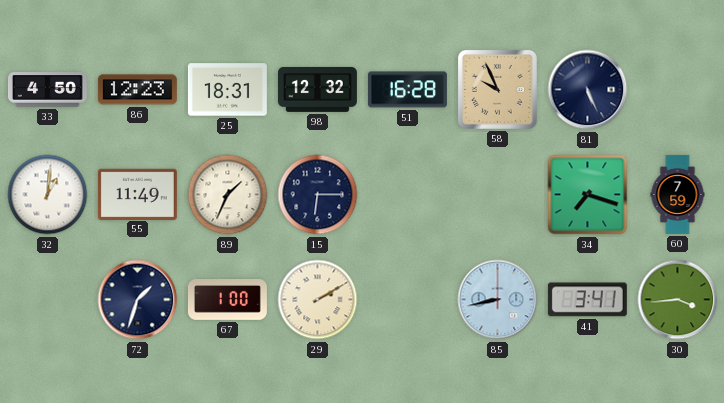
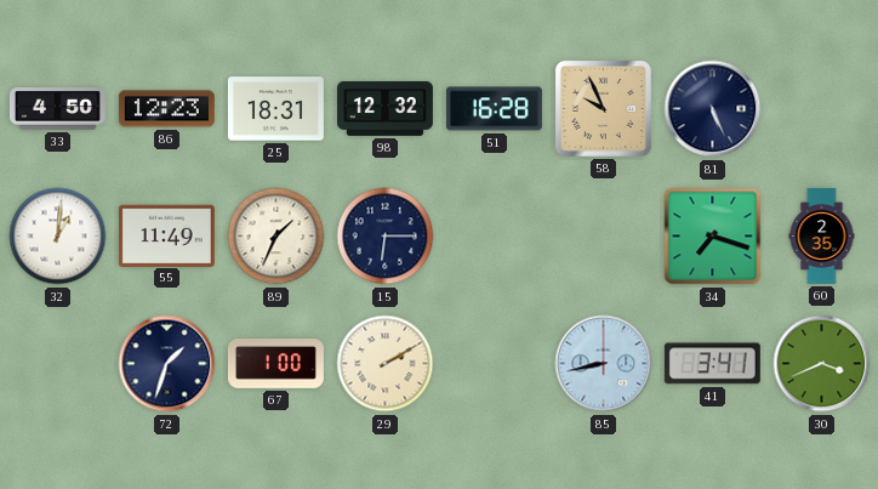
60: 7:59 -> 2:35
30: 3:44 -> 3:41
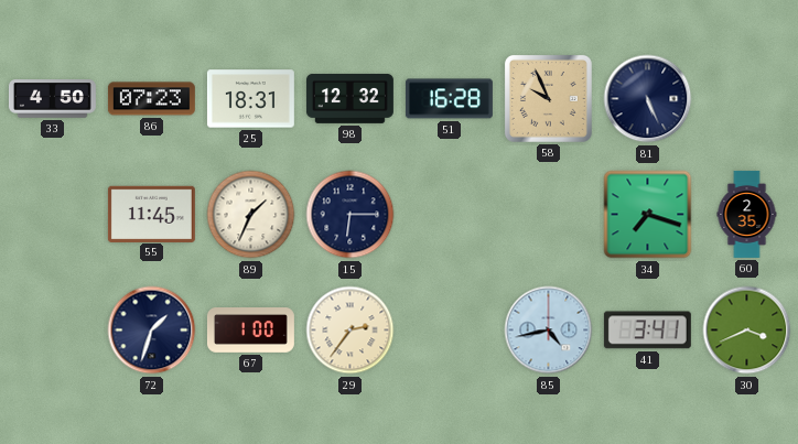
86: 12:23 -> 07:23
32: 1:01 -> none
55: 11:49 -> 11:45
29: 2:10 -> 2:36
85: 8:43 -> 4:43
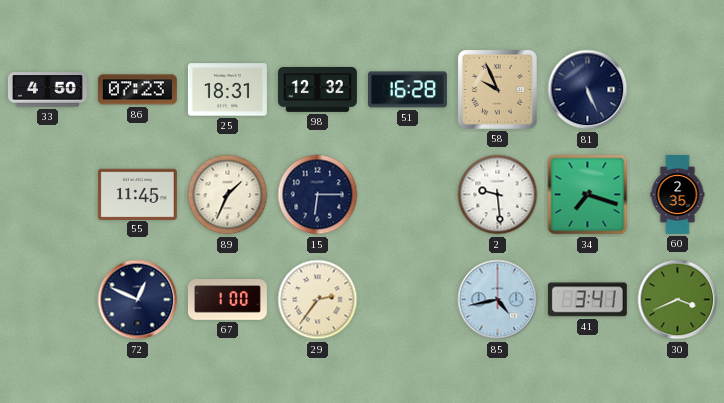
2: none -> 9:29
72: 1:33 -> 12:49
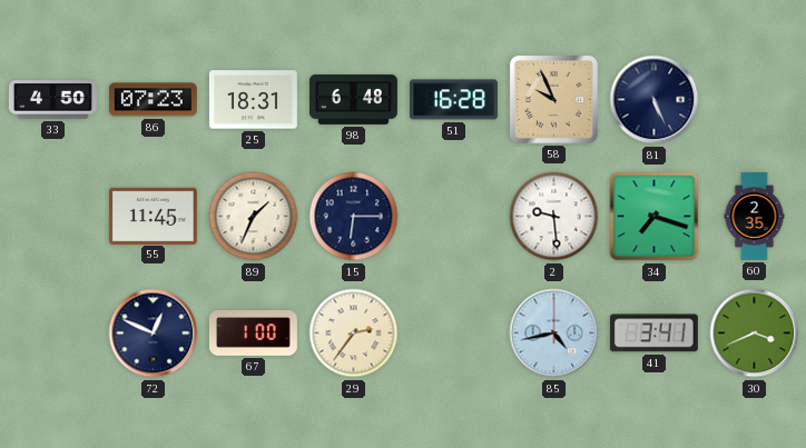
98: 12:32 -> 6:48
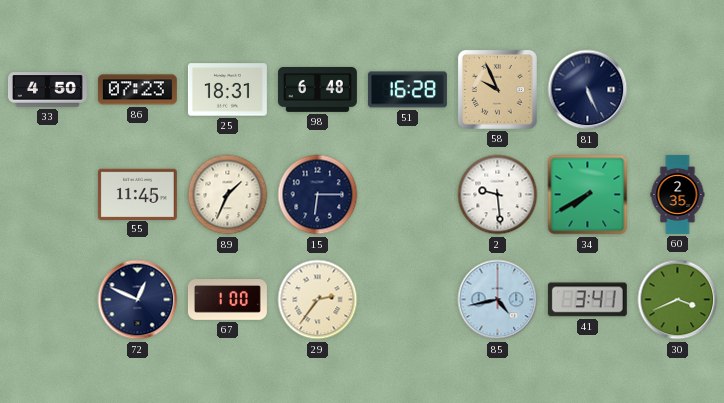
34: 7:18 -> 7:40
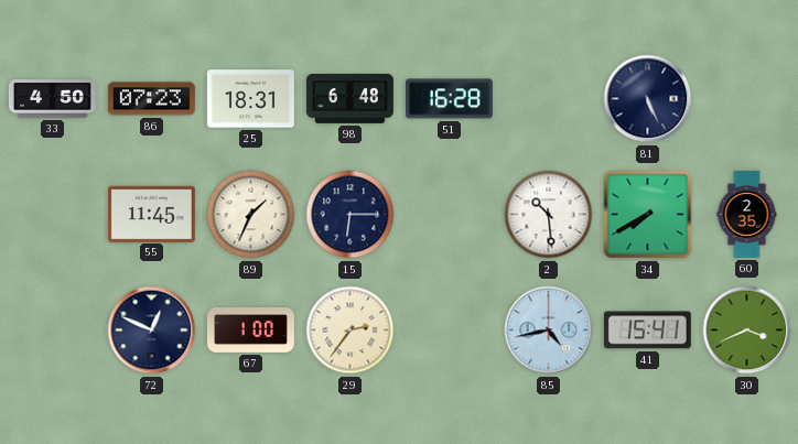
58: 9:56 -> none
2: 9:29 -> 10:29
41: 3:41 -> 15:41
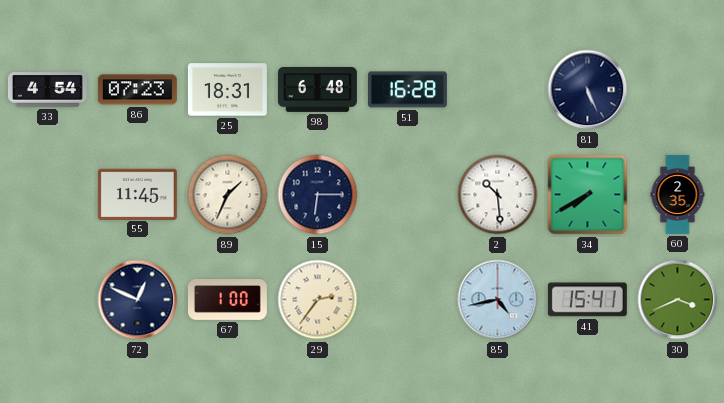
33: 4:50 -> 4:54
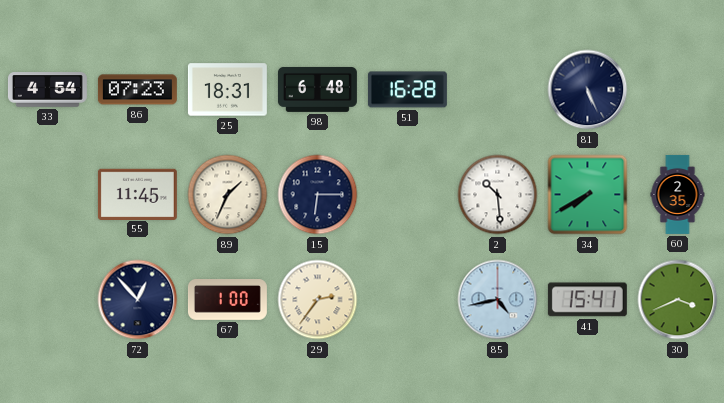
72: 12:49 -> 12:53
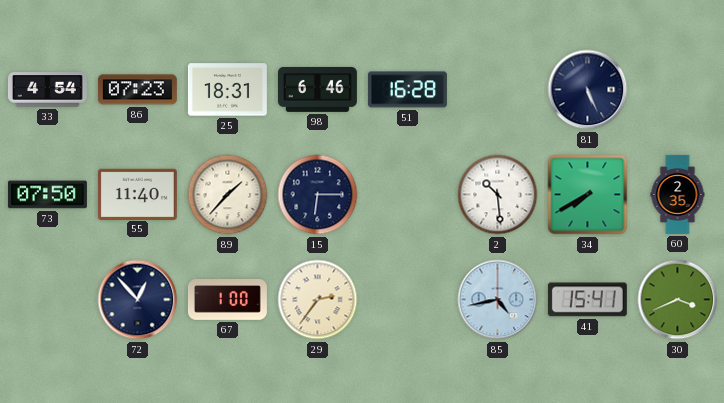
98: 6:48 -> 6:46
73: none -> 07:50
55: 11:45 -> 11:40
89: 1:34 -> 1:37
